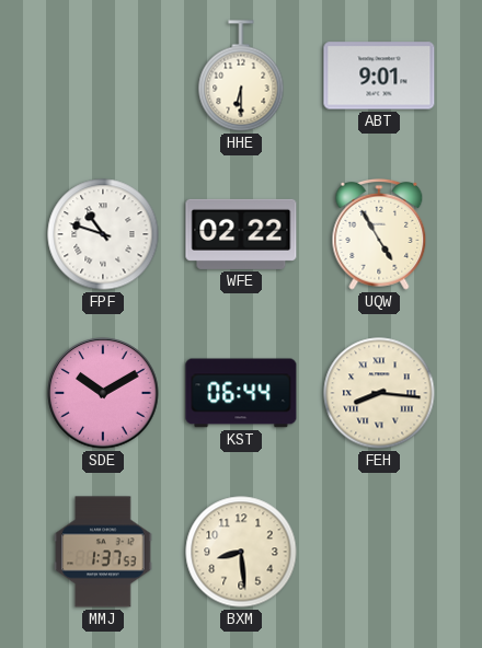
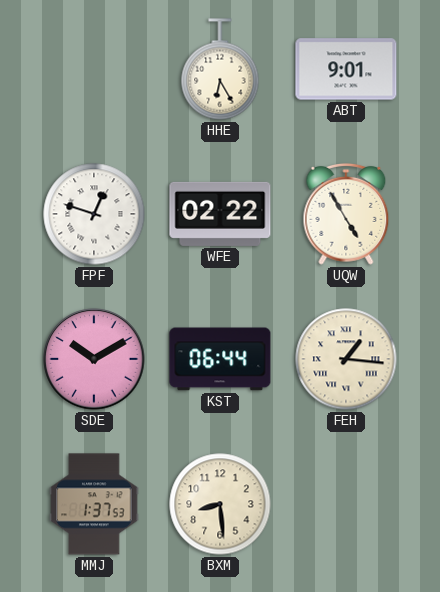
HHE: 6:30 -> 6:25
FPF: 10:48 -> 12:48
FEH: 8:16 -> 1:16
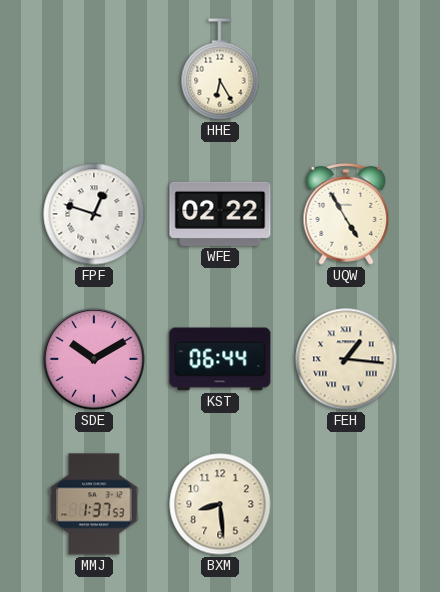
ABT: 9:01 -> none
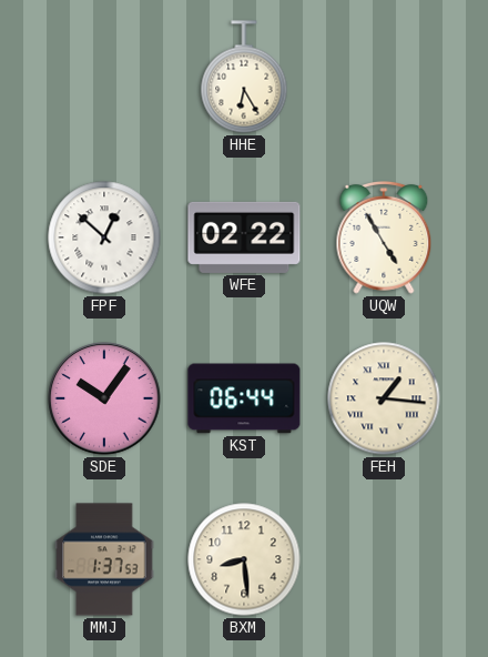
FPF: 12:48 -> 12:52
SDE: 10:10 -> 10:06
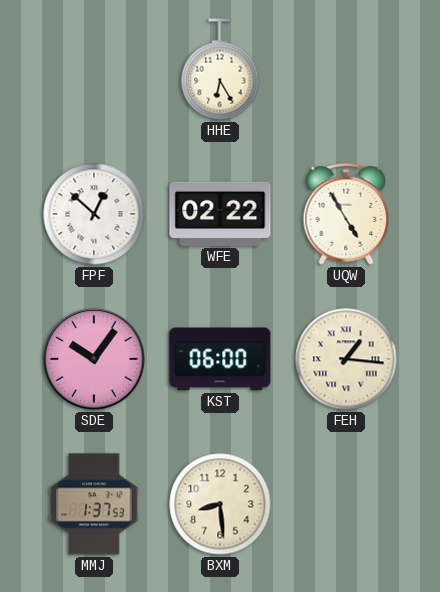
KST: 06:44 -> 06:00
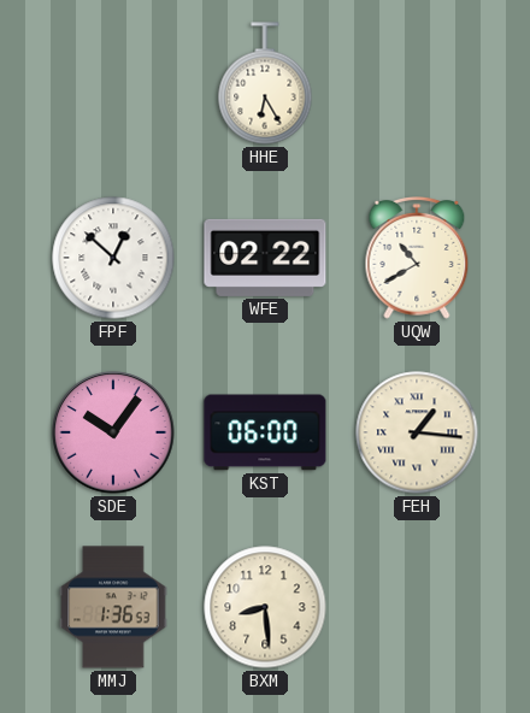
UQW: 4:55 -> 10:40
MMJ: 1:37 -> 1:36
